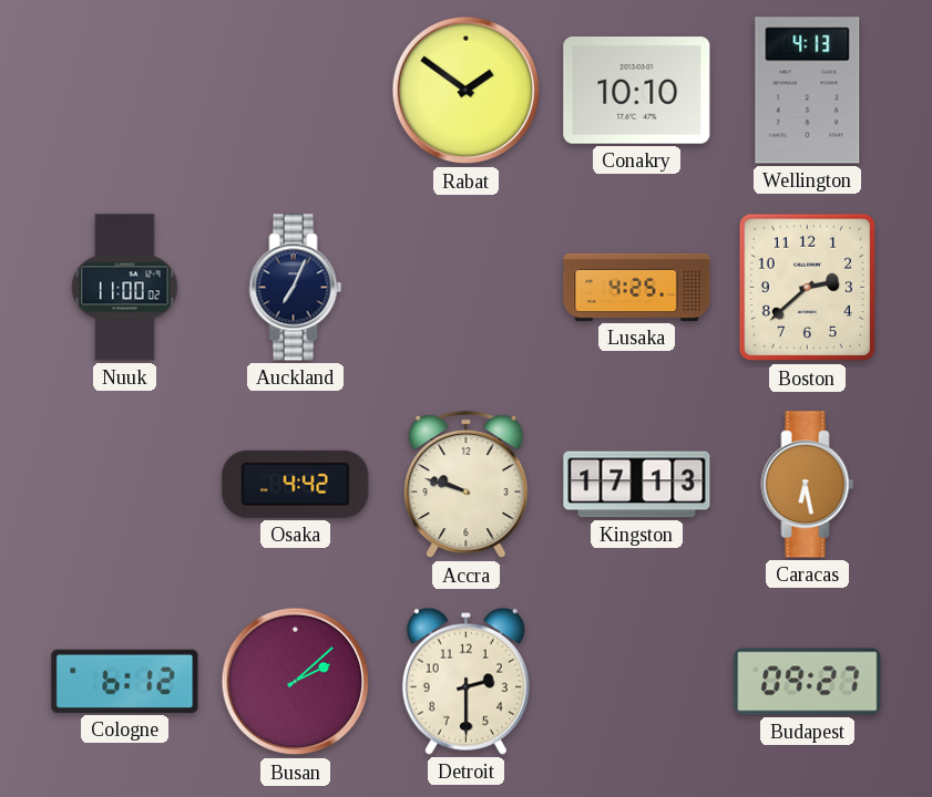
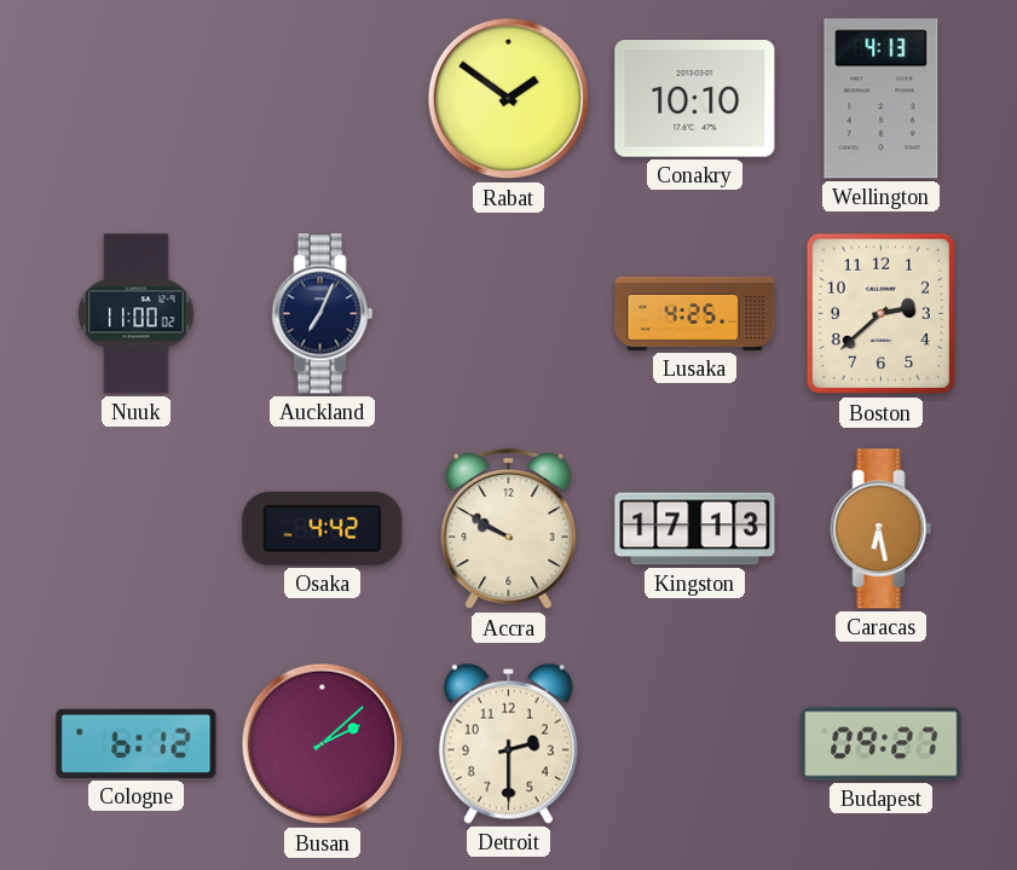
Accra: 9:48 -> 9:50
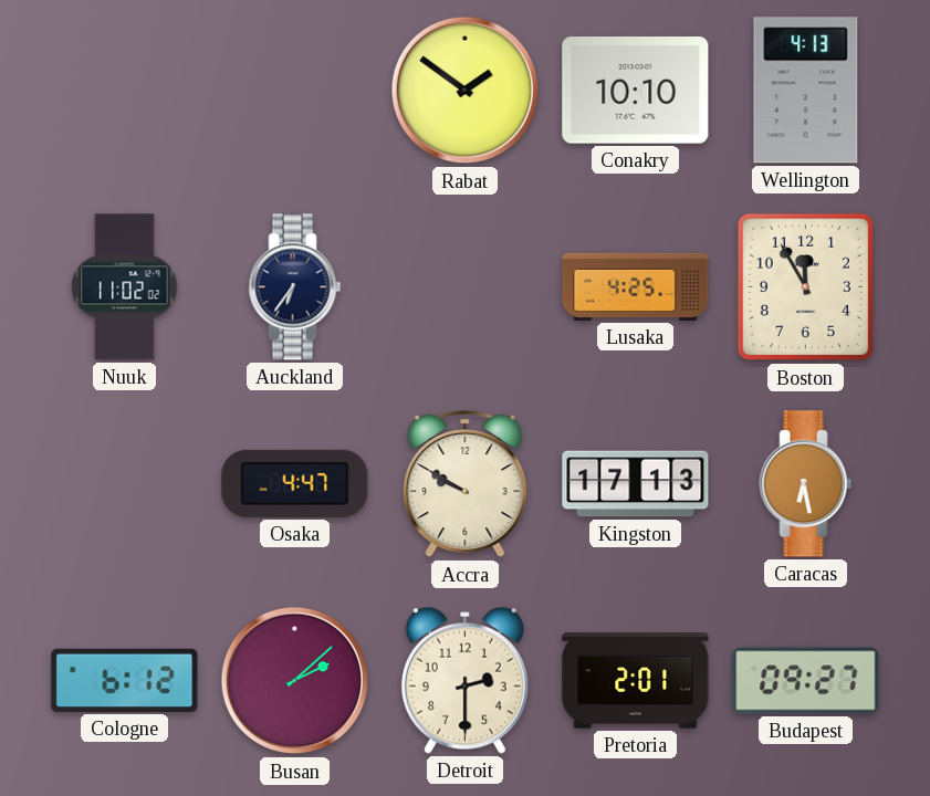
Nuuk: 11:00 -> 11:02
Auckland: 7:04 -> 6:36
Boston: 2:38 -> 11:55
Osaka: 4:42 -> 4:47
Pretoria: none -> 2:01
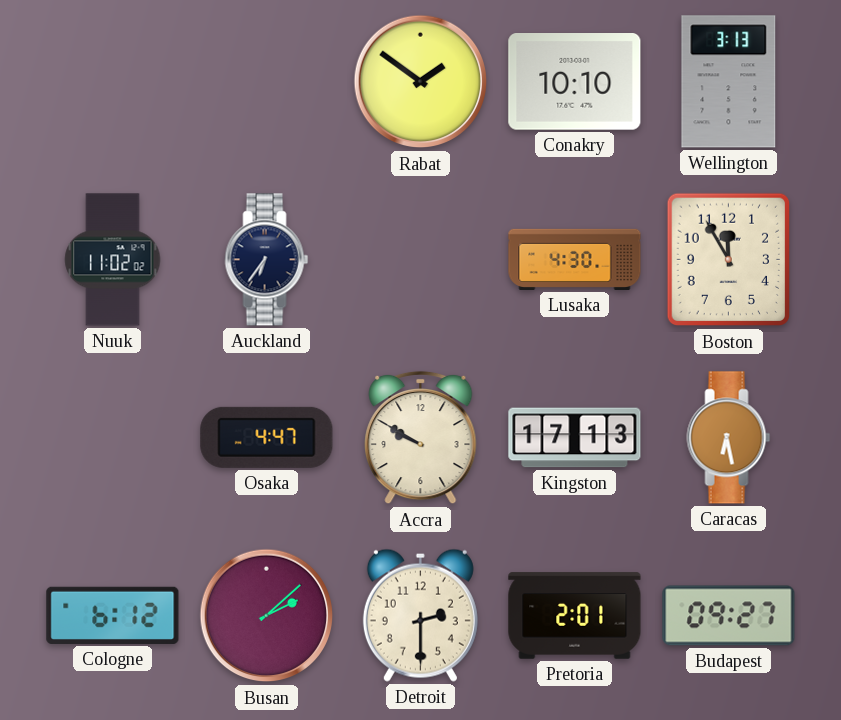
Wellington: 4:13 -> 3:13
Lusaka: 4:25 -> 4:30
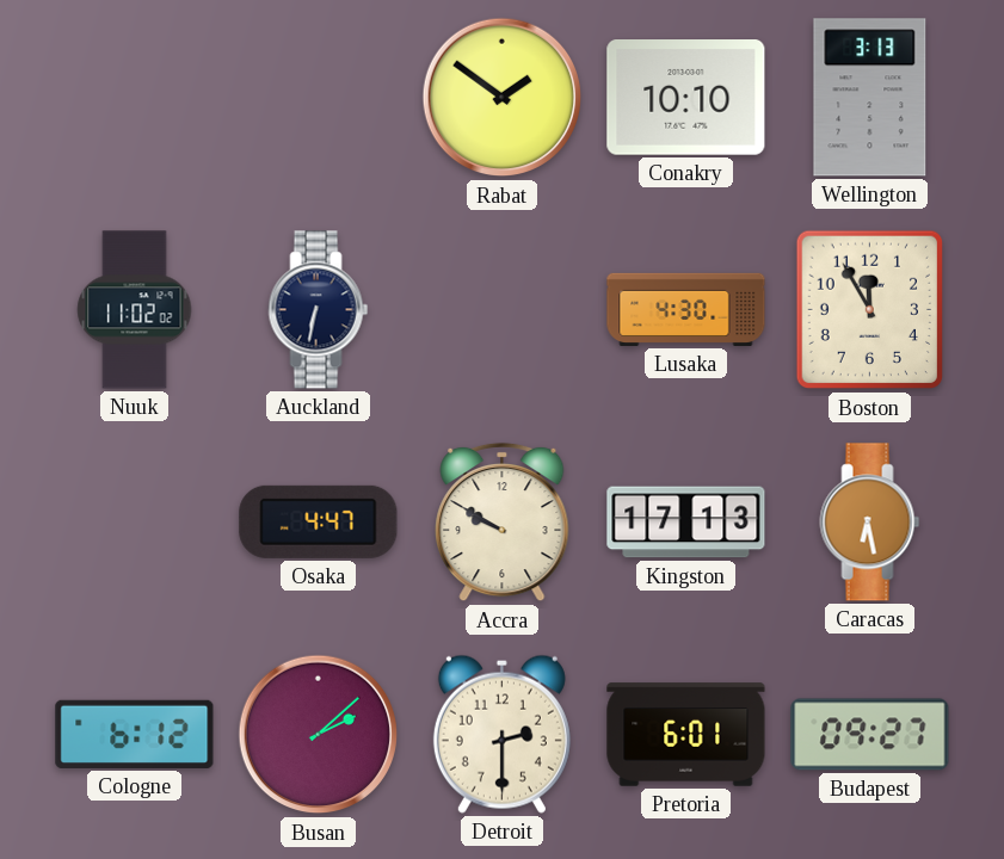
Auckland: 6:36 -> 6:32
Pretoria: 2:01 -> 6:01
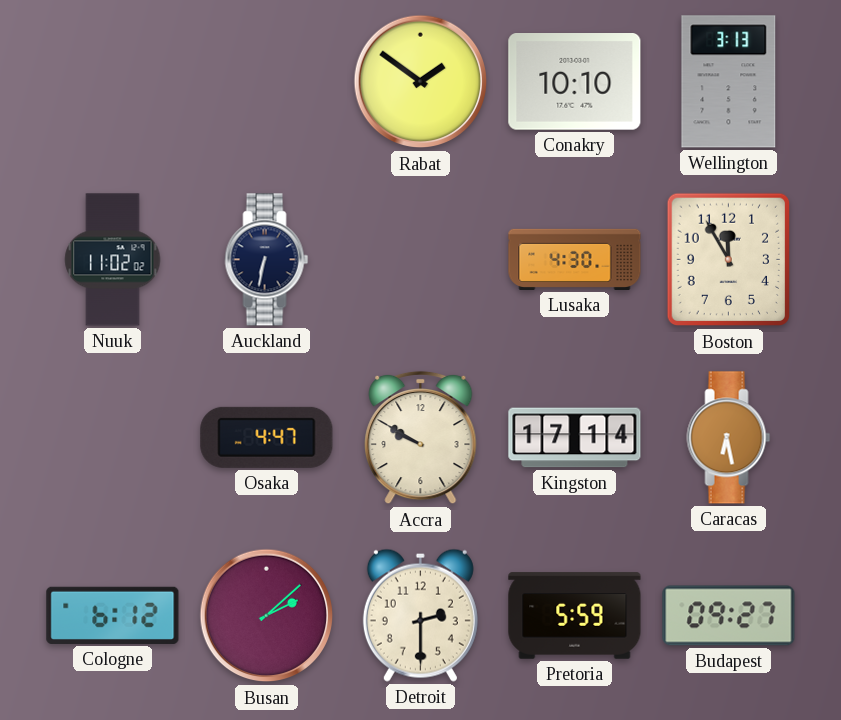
Kingston: 17:13 -> 17:14
Pretoria: 6:01 -> 5:59
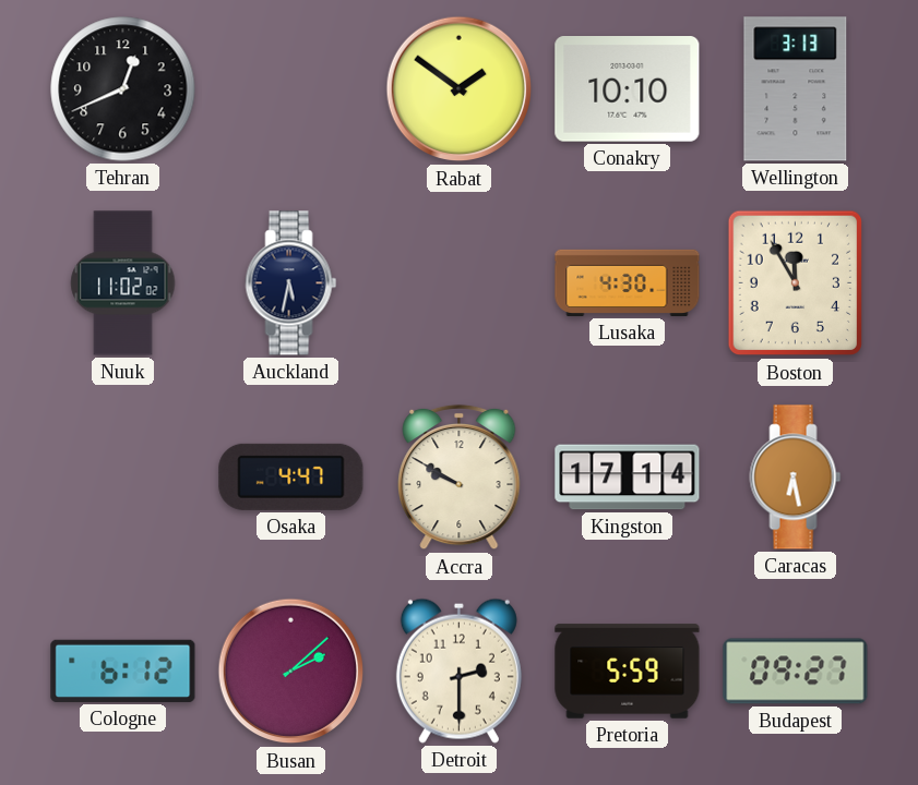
Tehran: none -> 12:41
Auckland: 6:32 -> 5:32
